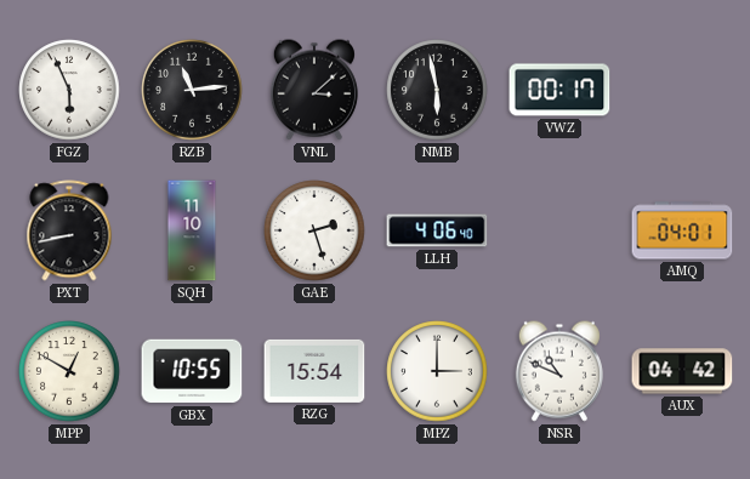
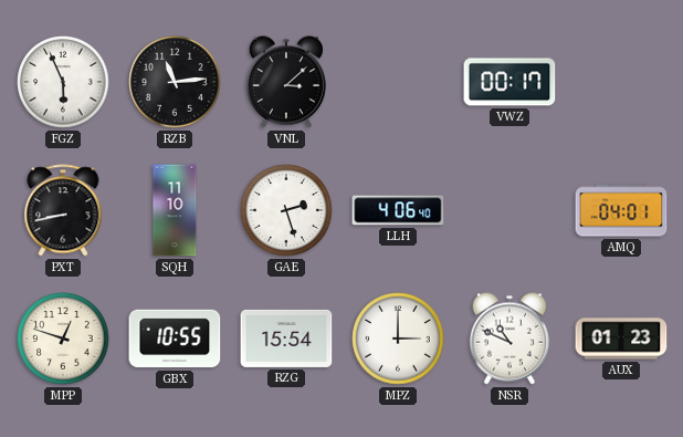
NMB: 5:58 -> none
MPP: 12:50 -> 12:48
AUX: 04:42 -> 01:23
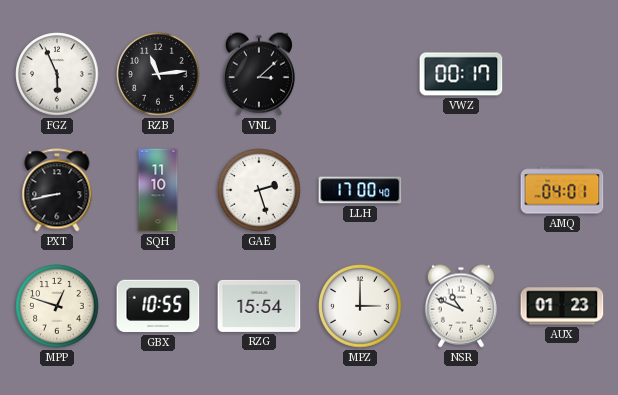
LLH: 4:06 -> 17:00
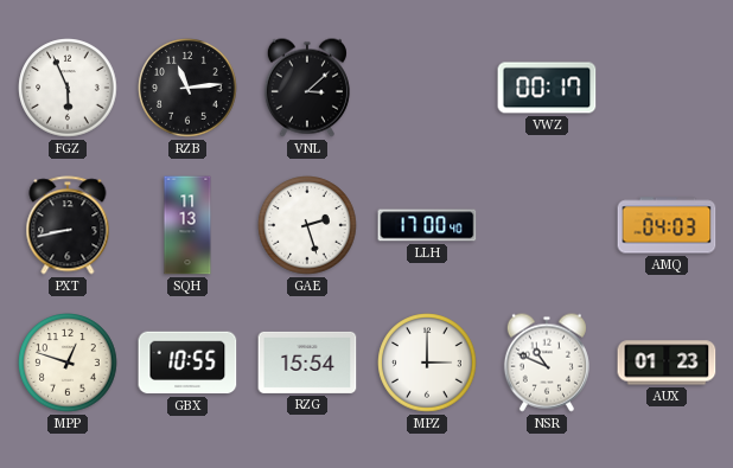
SQH: 11:10 -> 11:13
AMQ: 04:01 -> 04:03
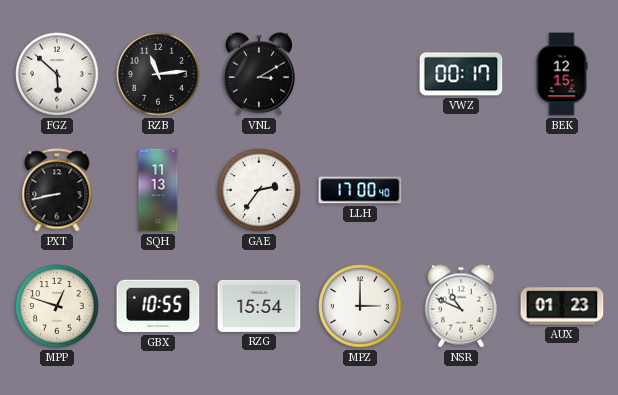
FGZ: 5:56 -> 5:52
VNL: 3:08 -> 3:10
BEK: none -> 12:15
GAE: 2:27 -> 2:36
AMQ: 04:03 -> none
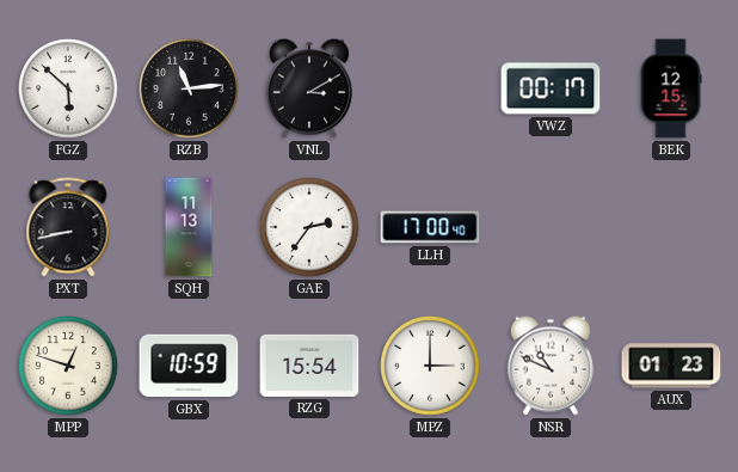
GBX: 10:55 -> 10:59
